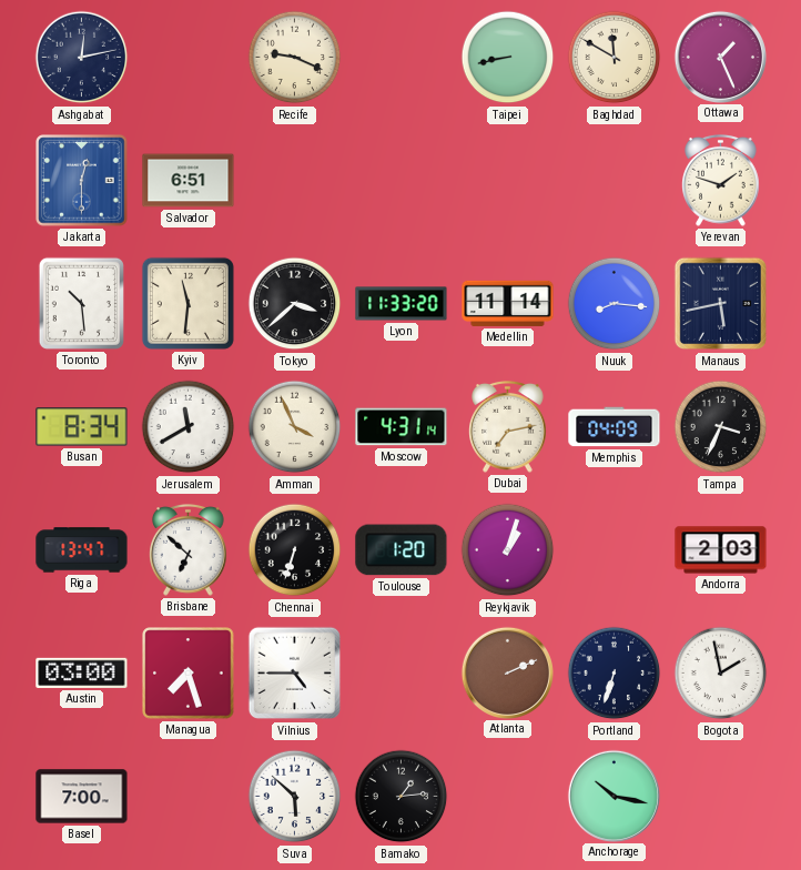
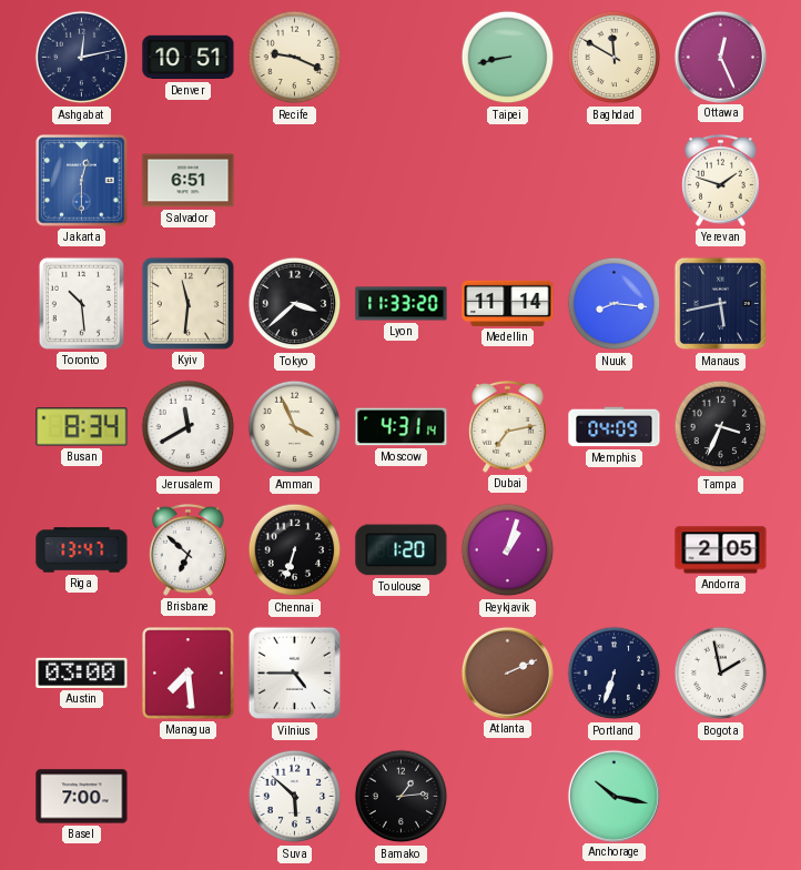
Denver: none -> 10:51
Ottawa: 1:26 -> 12:26
Andorra: 2:03 -> 2:05
Managua: 7:27 -> 7:29
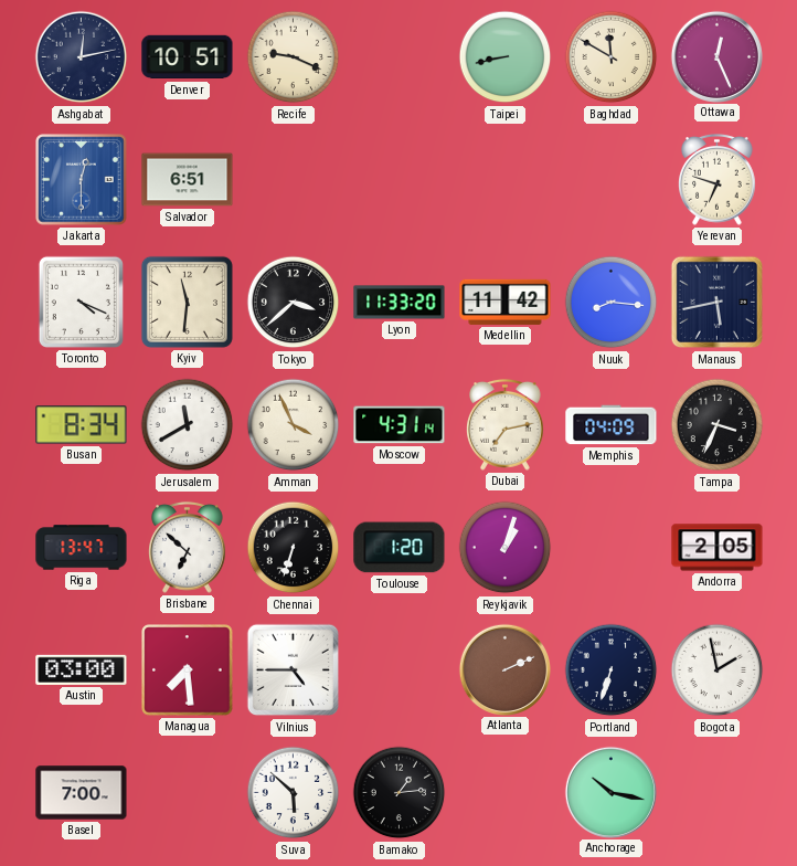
Yerevan: 1:48 -> 6:48
Toronto: 10:29 -> 4:19
Medellin: 11:14 -> 11:42
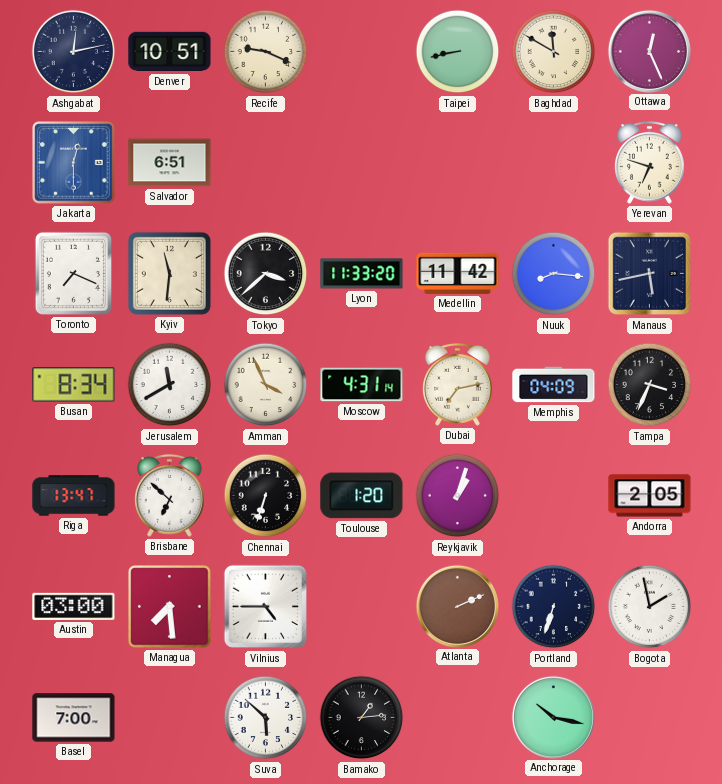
Toronto: 4:19 -> 7:19
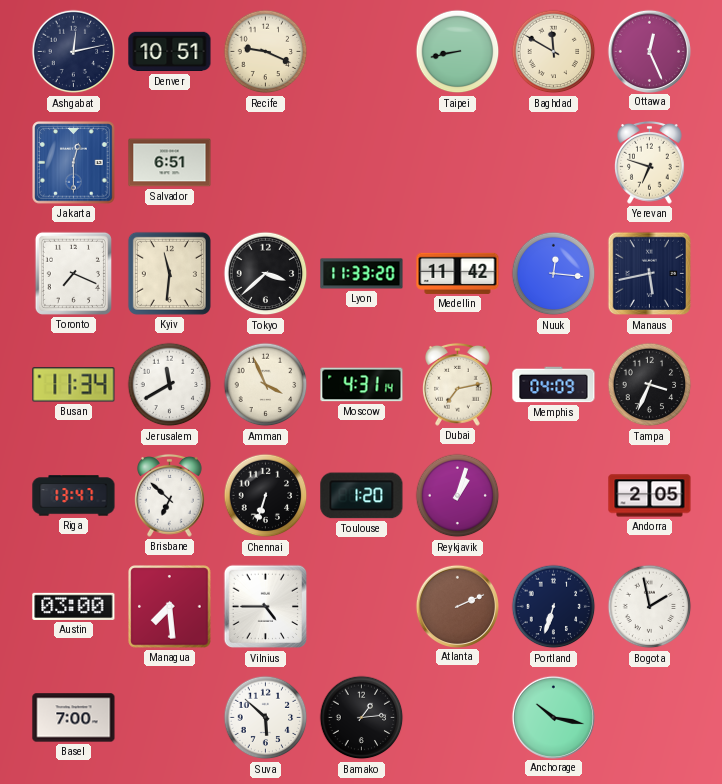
Nuuk: 8:16 -> 12:16
Busan: 8:34 -> 11:34
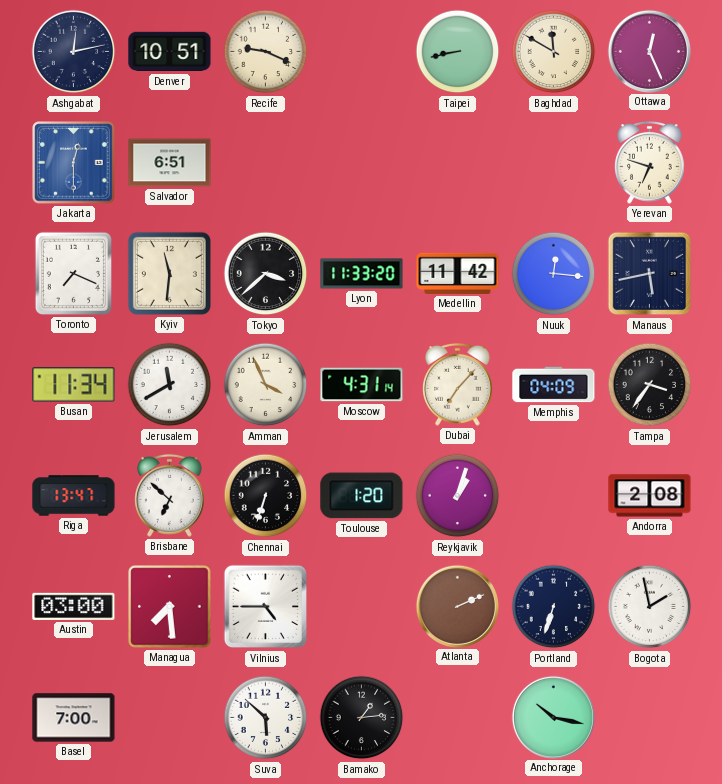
Dubai: 7:13 -> 7:07
Tampa: 3:34 -> 3:36
Andorra: 2:05 -> 2:08
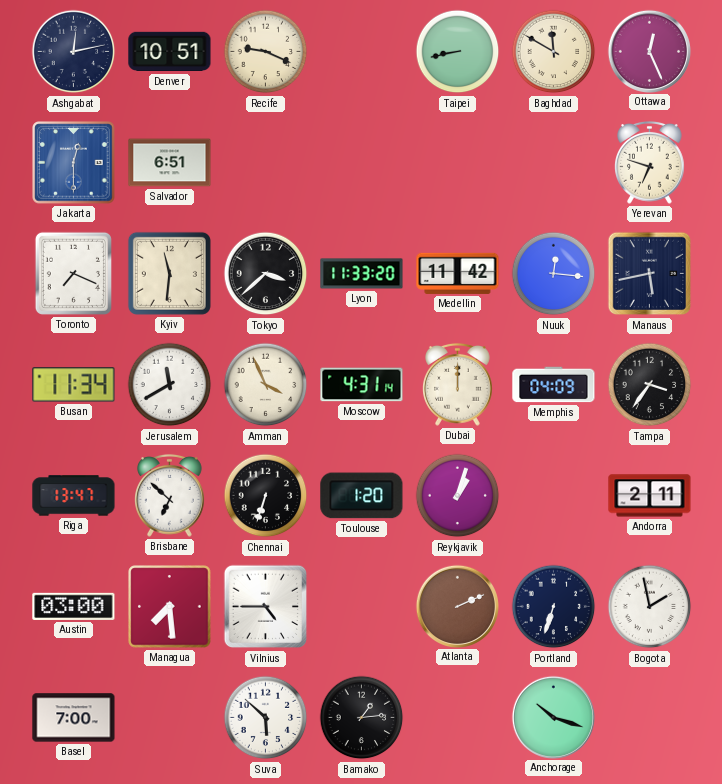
Dubai: 7:07 -> 12:00
Andorra: 2:08 -> 2:11
Anchorage: 10:17 -> 10:18
